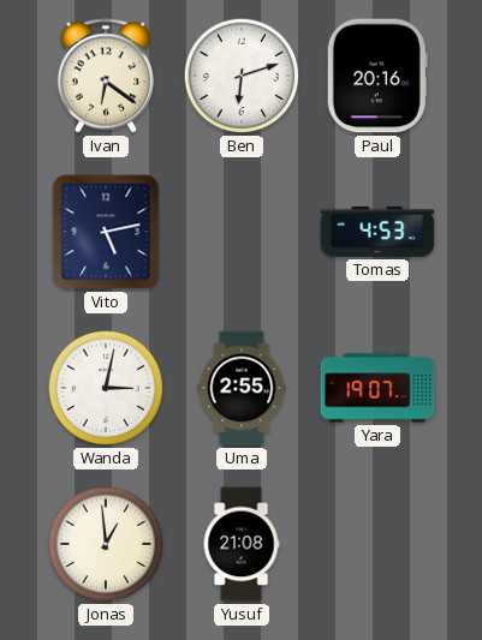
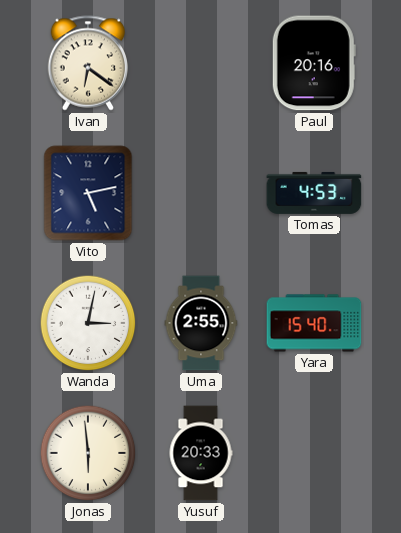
Ben: 6:12 -> none
Yara: 19:07 -> 15:40
Jonas: 12:59 -> 5:59
Yusuf: 21:08 -> 20:33
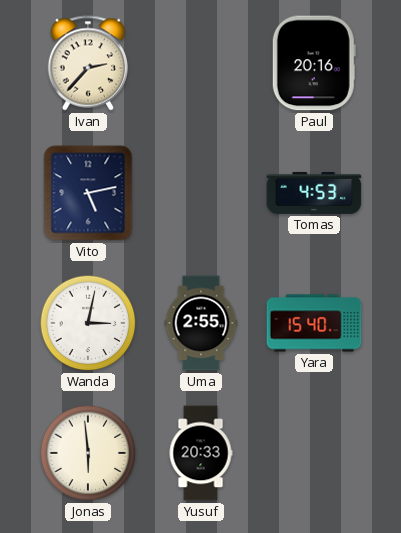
Ivan: 6:21 -> 2:37
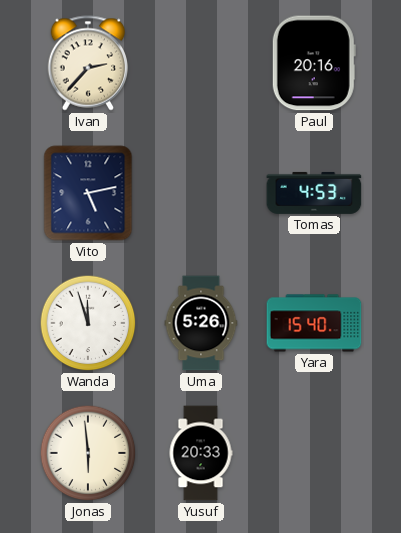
Wanda: 3:02 -> 11:57
Uma: 2:55 -> 5:26
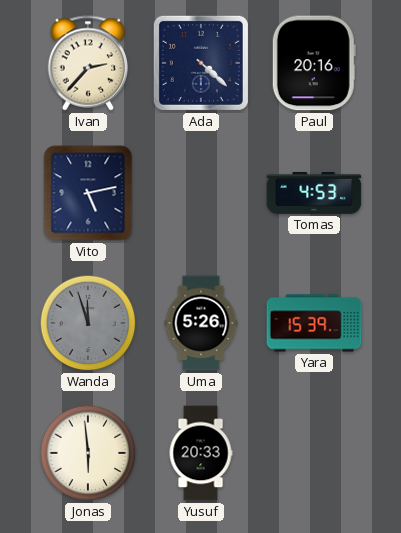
Ada: none -> 4:22
Wanda dial: white -> grey
Yara: 15:40 -> 15:39
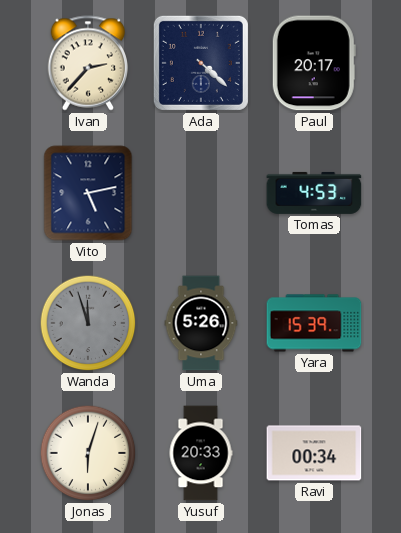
Paul: 20:16 -> 20:17
Jonas: 5:59 -> 6:03
Ravi: none -> 00:34
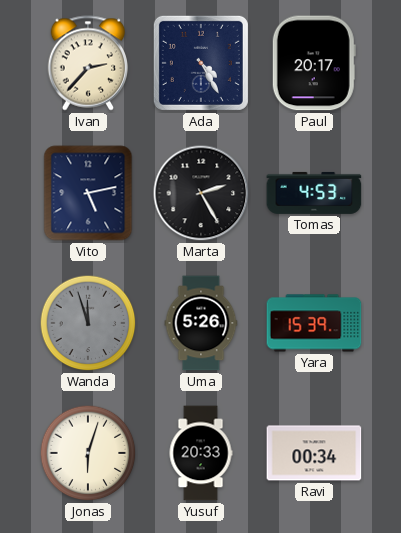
Ada: 4:22 -> 4:25
Marta: none -> 2:25
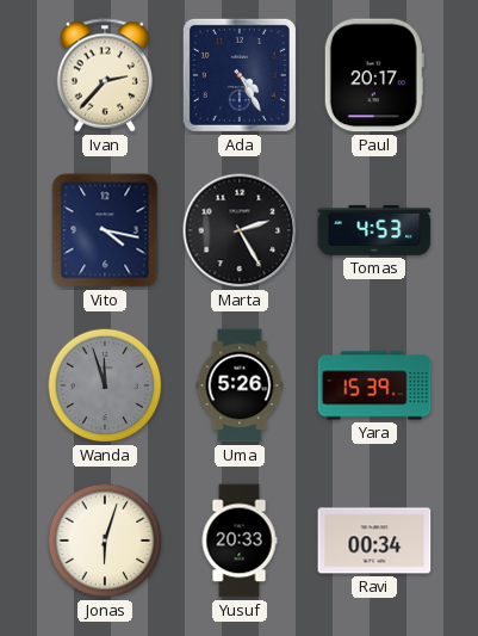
Vito: 5:13 -> 4:17
